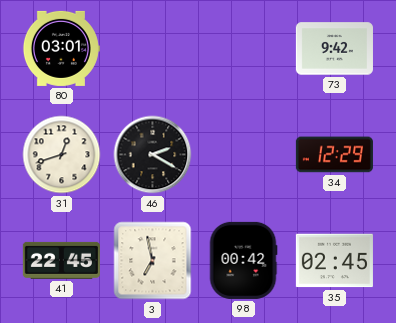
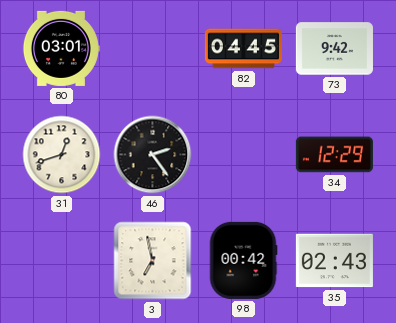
82: none -> 04:45
46: 2:20 -> 2:24
41: 22:45 -> none
35: 02:45 -> 02:43
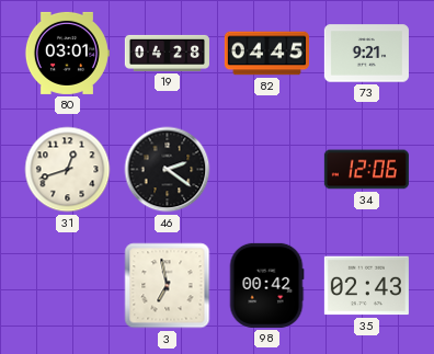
19: none -> 04:28
73: 9:42 -> 9:21
46: 2:24 -> 2:21
34: 12:29 -> 12:06
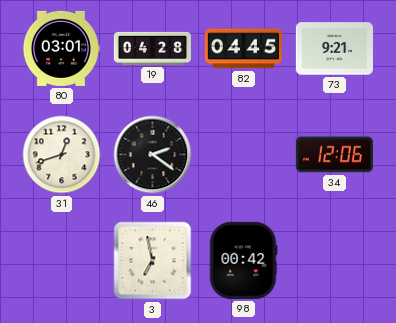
35: 02:43 -> none
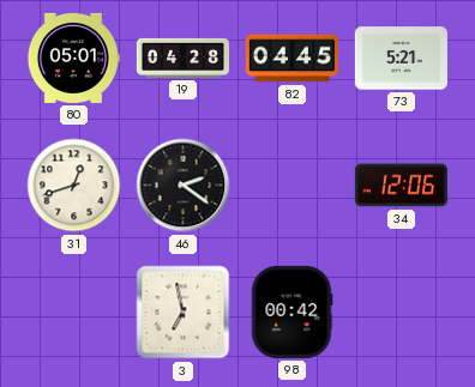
80: 03:01 -> 05:01
73: 9:21 -> 5:21
